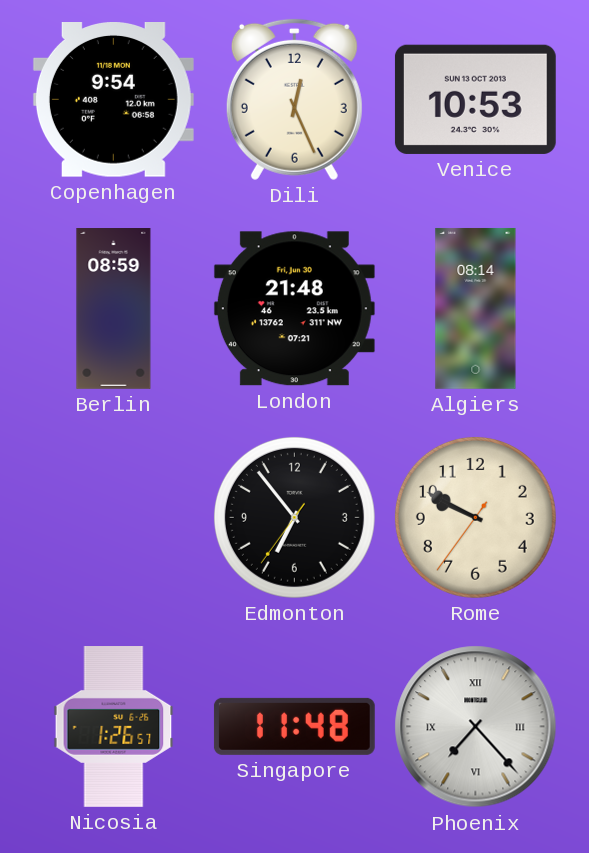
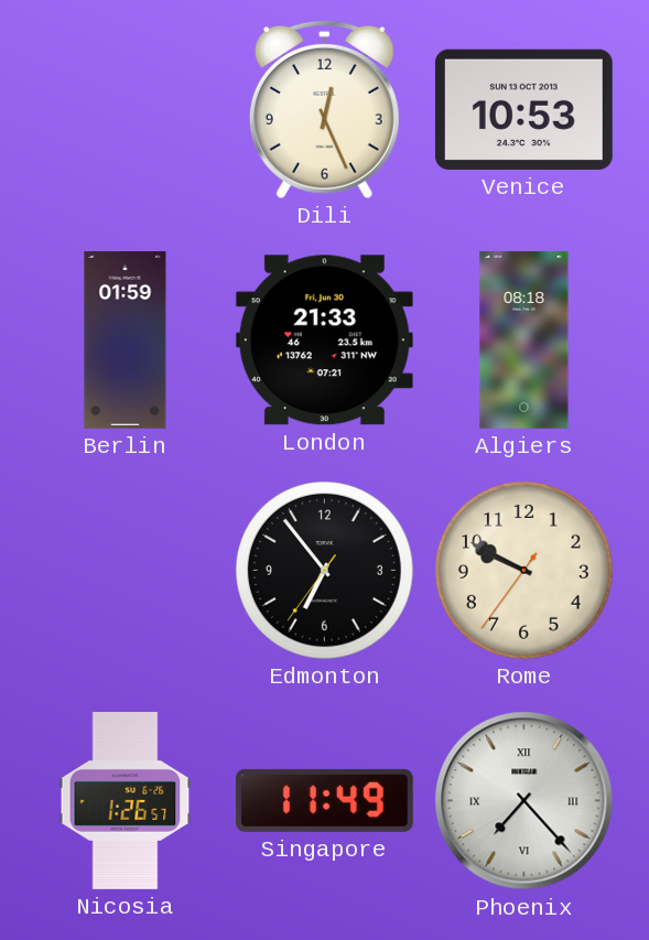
Copenhagen: 9:54 -> none
Berlin: 08:59 -> 01:59
London: 21:48 -> 21:33
Algiers: 08:14 -> 08:18
Singapore: 11:48 -> 11:49
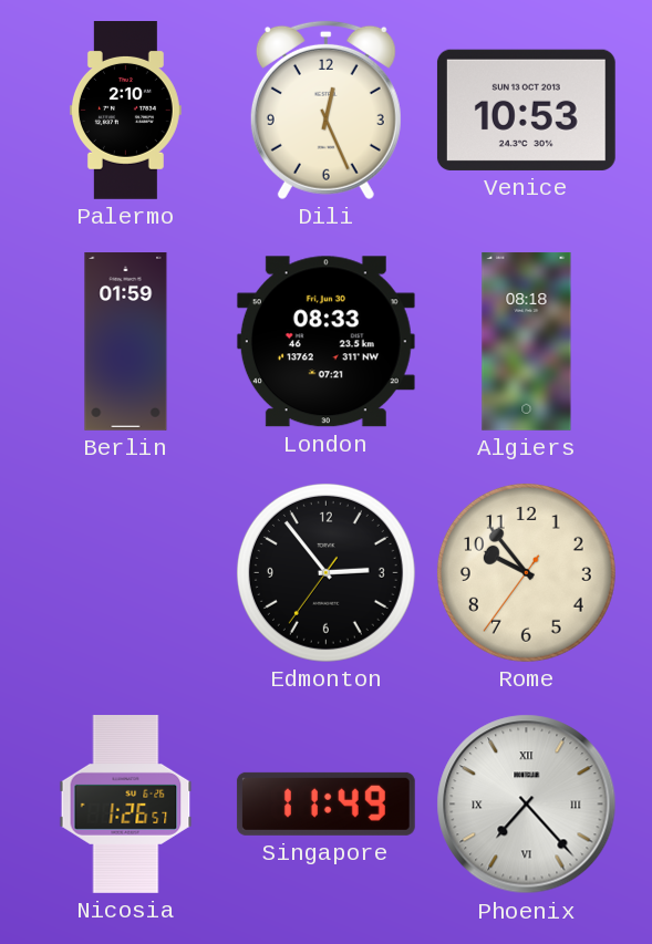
Palermo: none -> 2:10
London: 21:33 -> 08:33
Edmonton: 6:53 -> 2:53
Rome: 9:49 -> 9:53
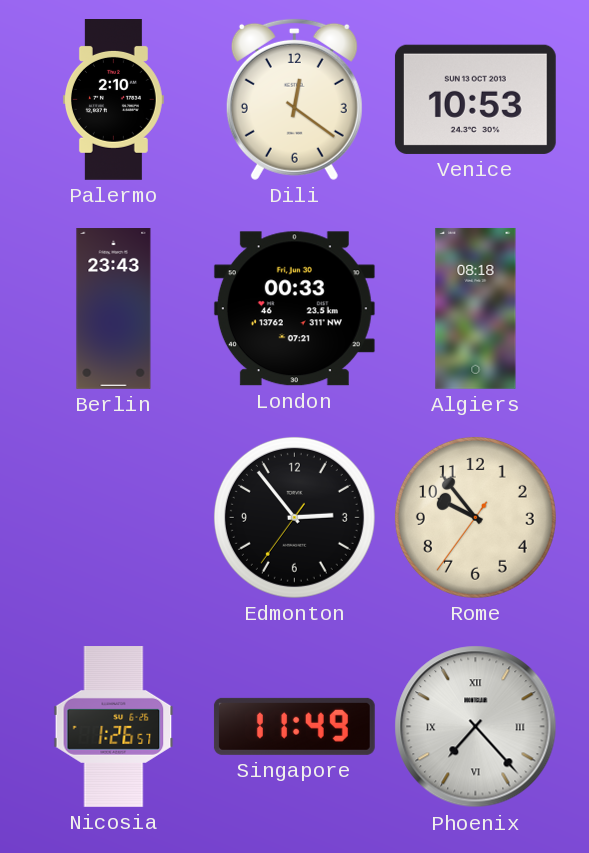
Dili: 12:26 -> 12:21
Berlin: 01:59 -> 23:43
London: 08:33 -> 00:33
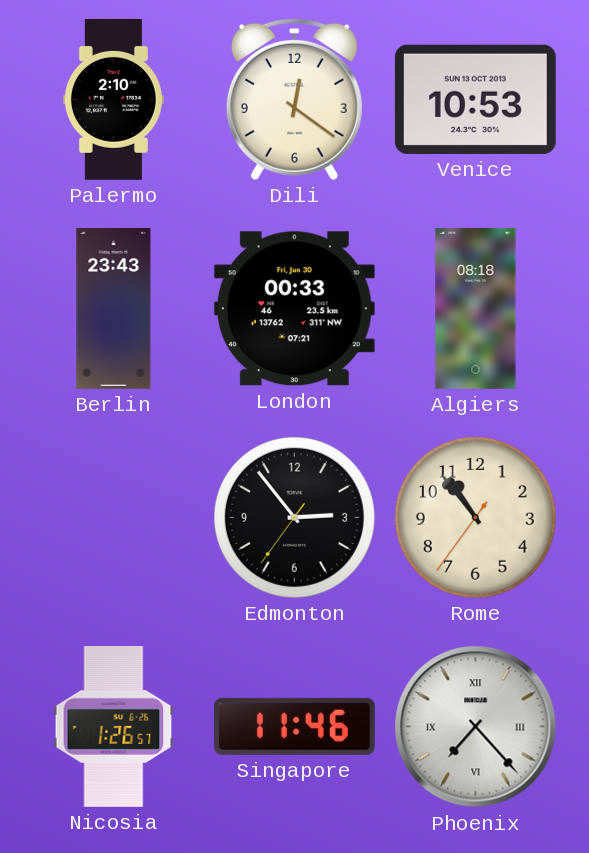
Rome: 9:53 -> 10:53
Singapore: 11:49 -> 11:46
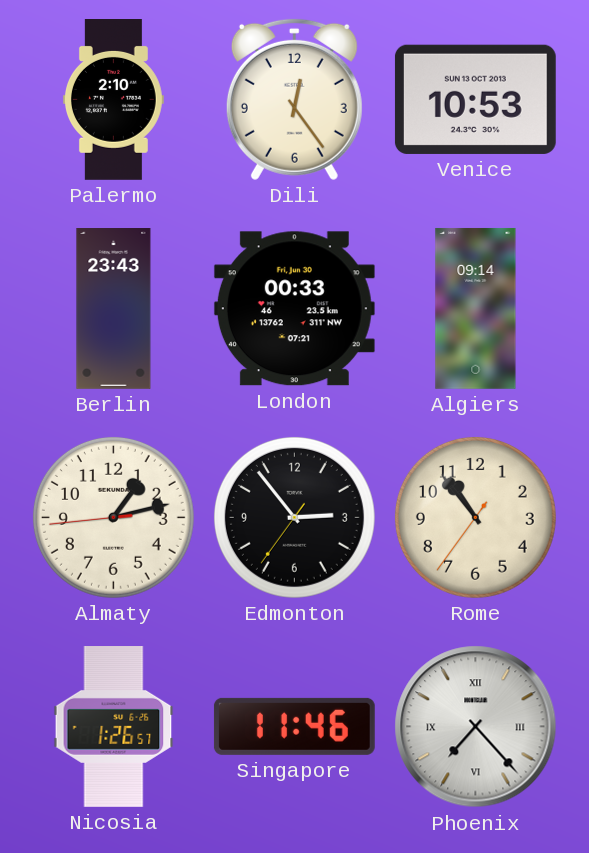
Dili: 12:21 -> 12:24
Algiers: 08:18 -> 09:14
Almaty: none -> 1:12
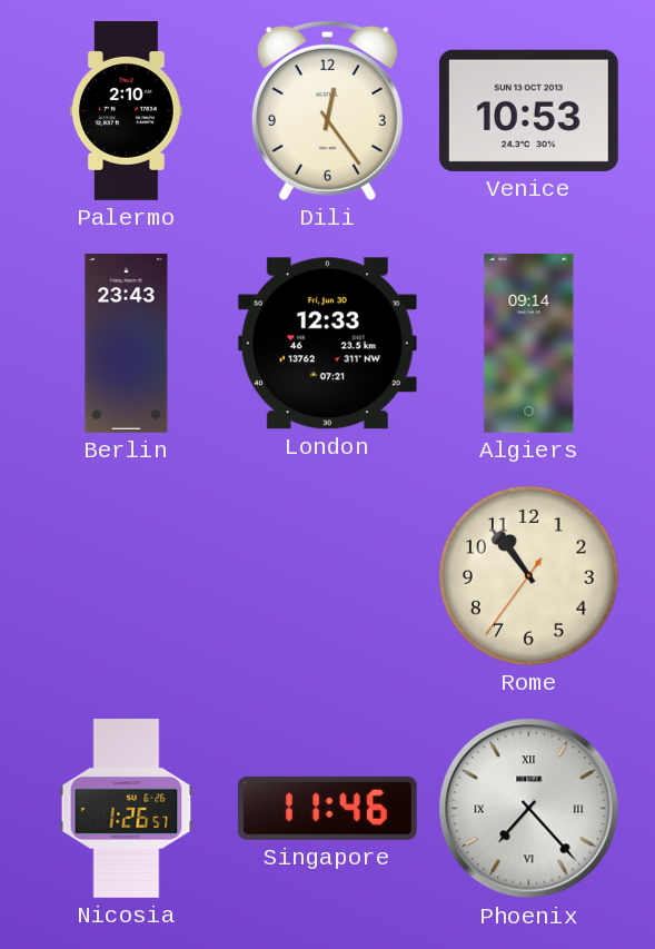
London: 00:33 -> 12:33
Almaty: 1:12 -> none
Edmonton: 2:53 -> none
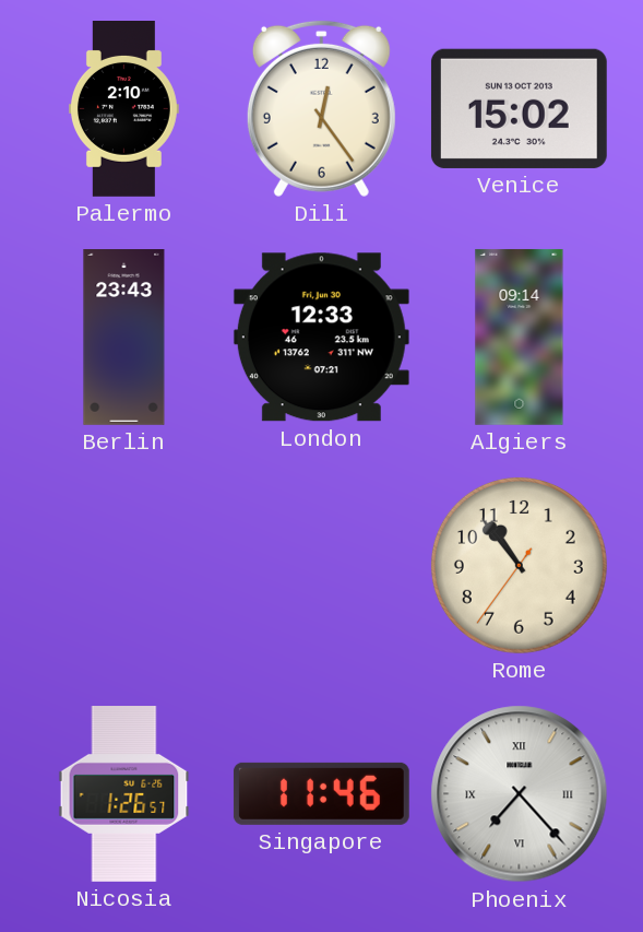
Venice: 10:53 -> 15:02
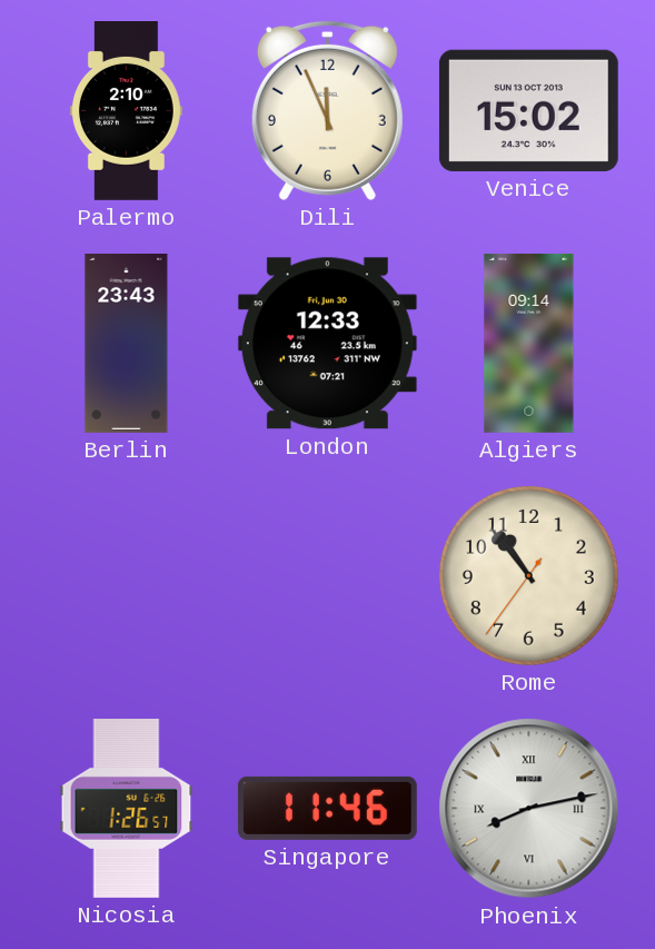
Dili: 12:24 -> 11:56
Phoenix: 7:23 -> 8:13
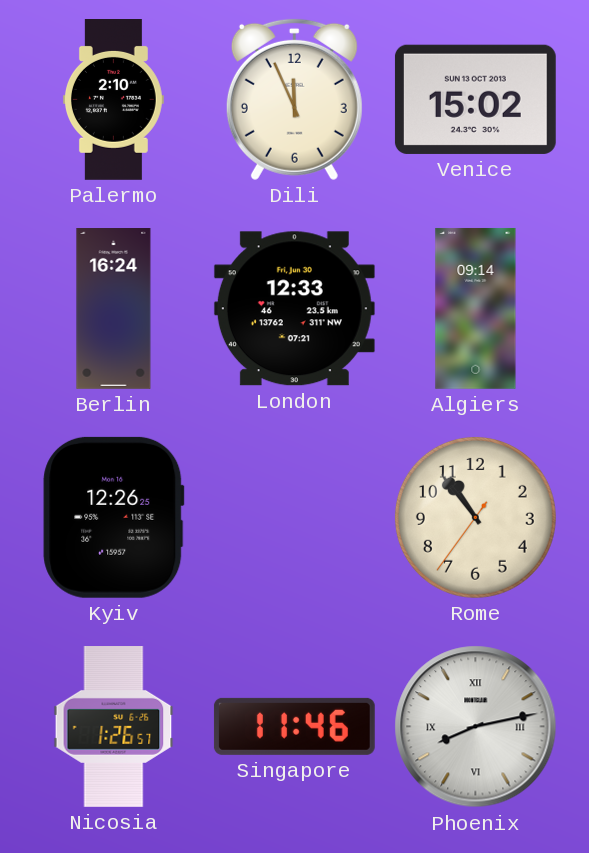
Berlin: 23:43 -> 16:24
Kyiv: none -> 12:26
